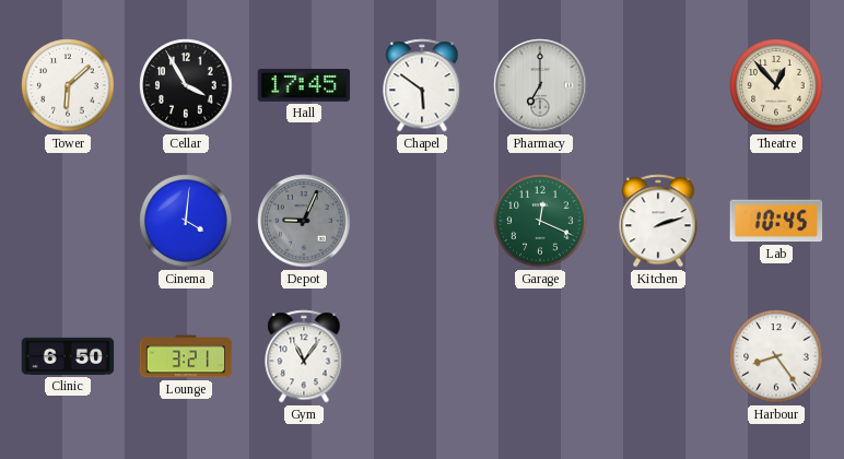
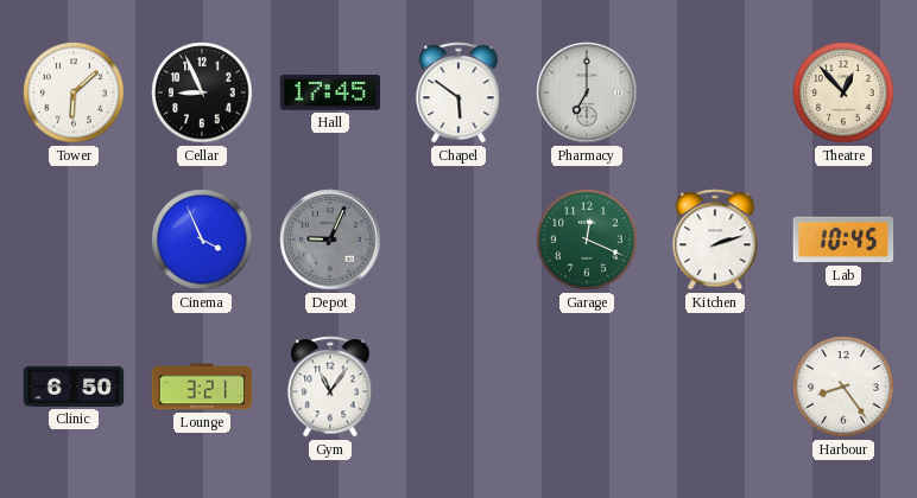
Cellar: 3:55 -> 8:56
Cinema: 4:01 -> 3:56
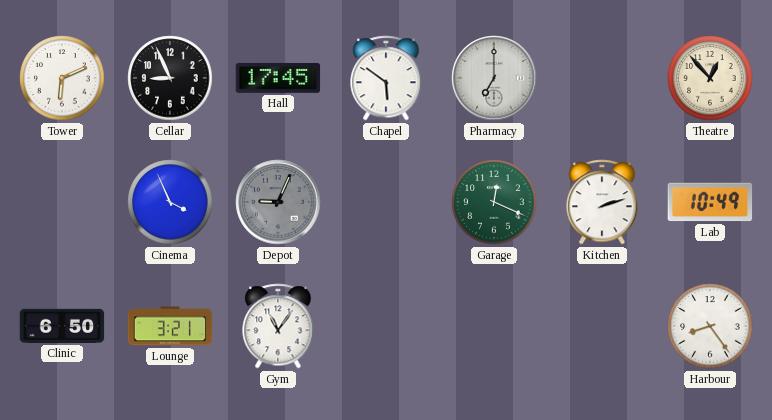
Tower: 6:08 -> 6:11
Lab: 10:45 -> 10:49
